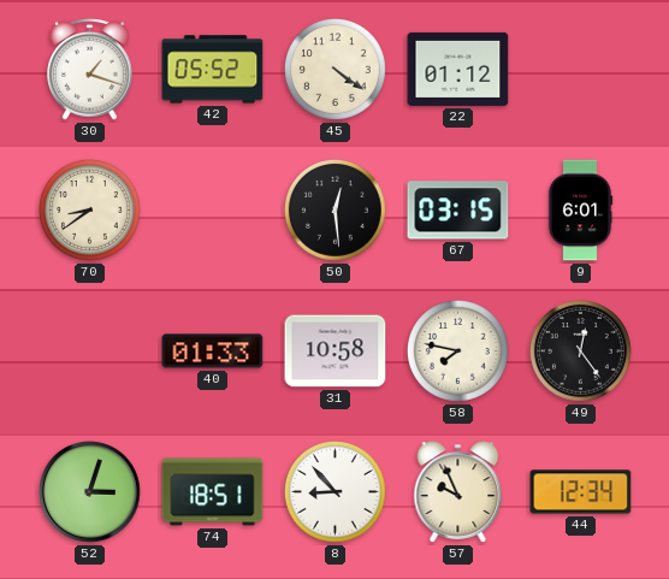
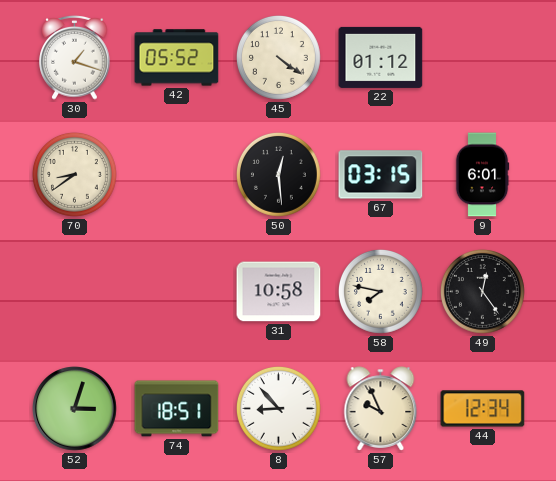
40: 01:33 -> none
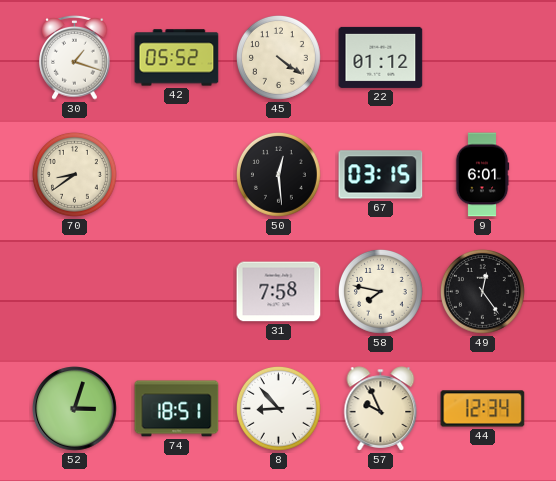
31: 10:58 -> 7:58
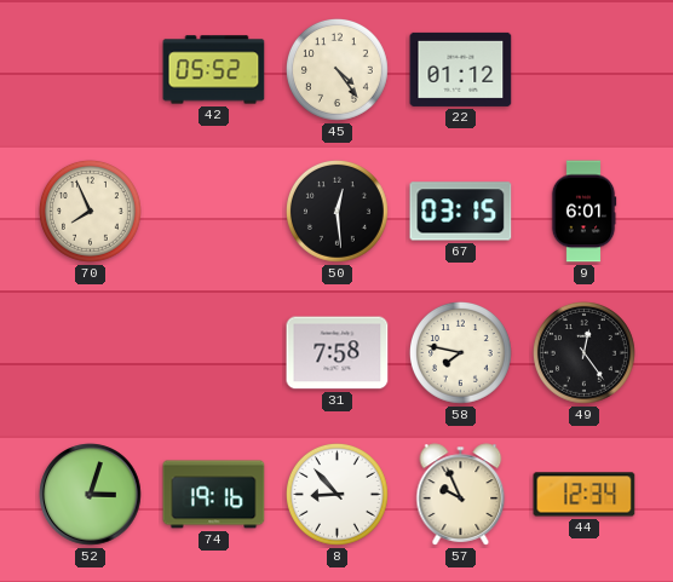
30: 1:18 -> none
45: 4:21 -> 4:24
70: 8:39 -> 7:56
74: 18:51 -> 19:16
